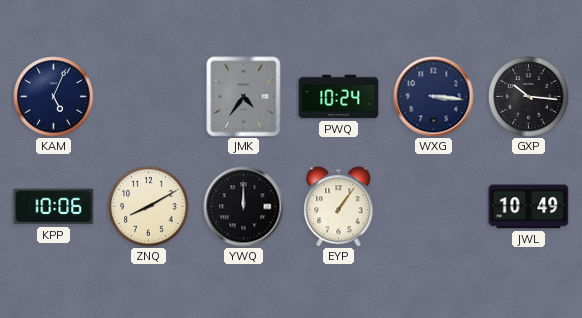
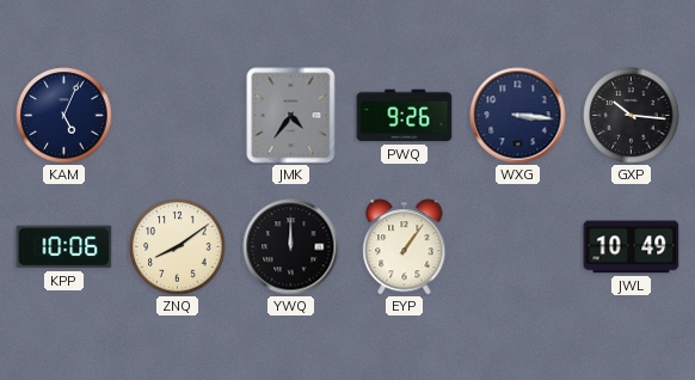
PWQ: 10:24 -> 9:26
ZNQ: 8:10 -> 8:09
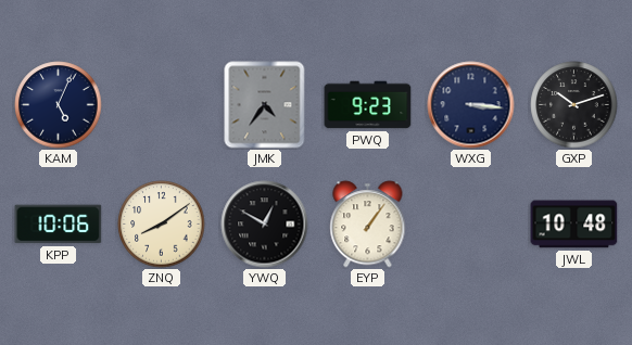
PWQ: 9:26 -> 9:23
GXP: 10:16 -> 10:12
YWQ: 12:00 -> 12:50
JWL: 10:49 -> 10:48
